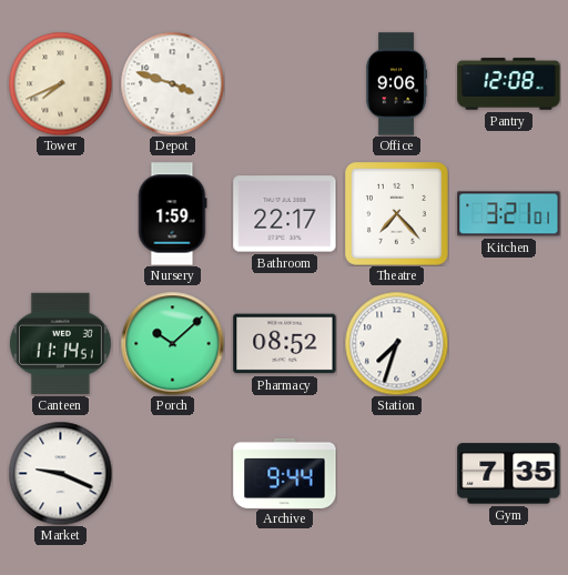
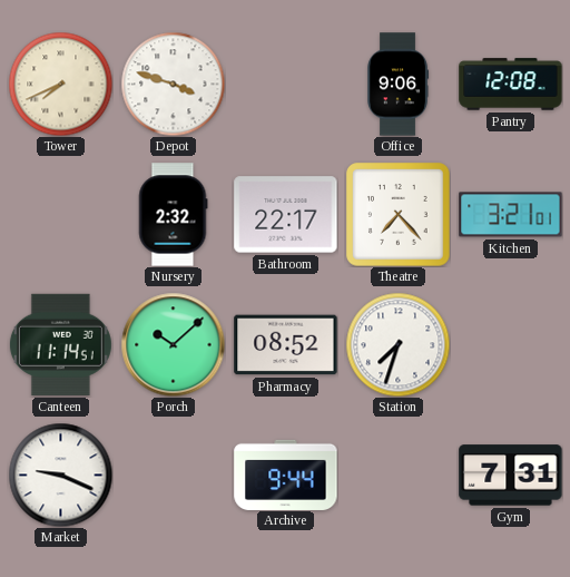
Nursery: 1:59 -> 2:32
Gym: 7:35 -> 7:31
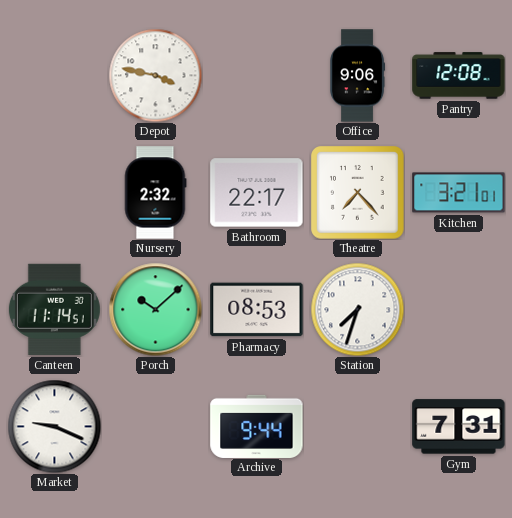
Tower: 7:41 -> none
Depot: 3:48 -> 3:47
Pharmacy: 08:52 -> 08:53
